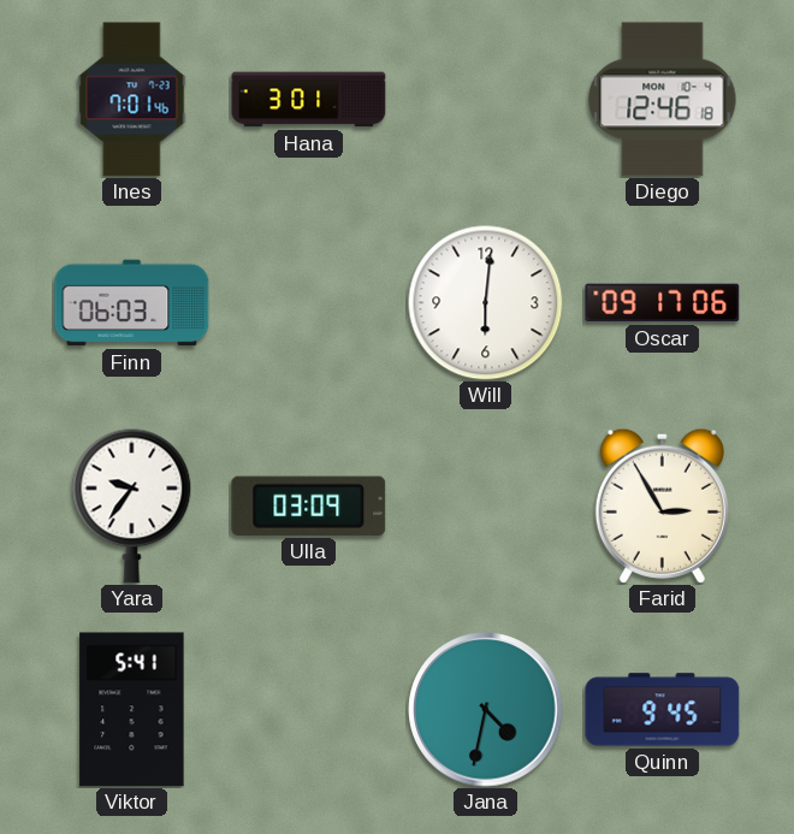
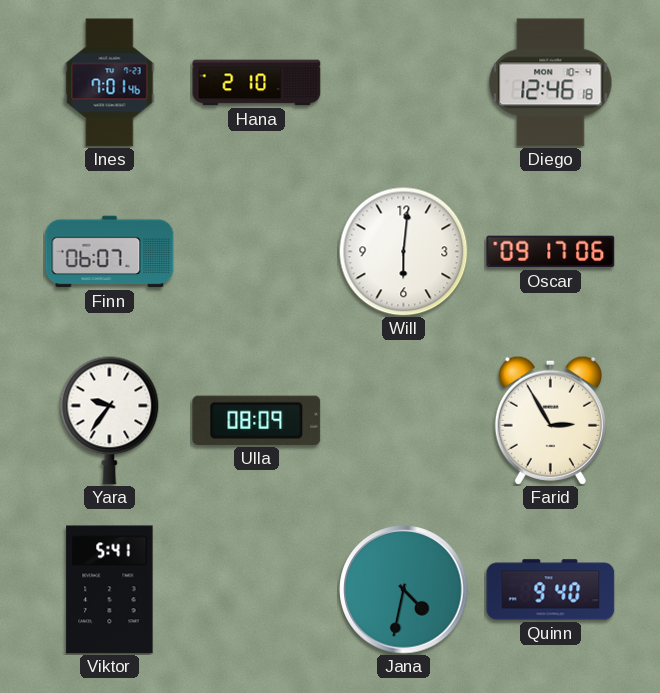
Hana: 3:01 -> 2:10
Finn: 06:03 -> 06:07
Ulla: 03:09 -> 08:09
Quinn: 9:45 -> 9:40
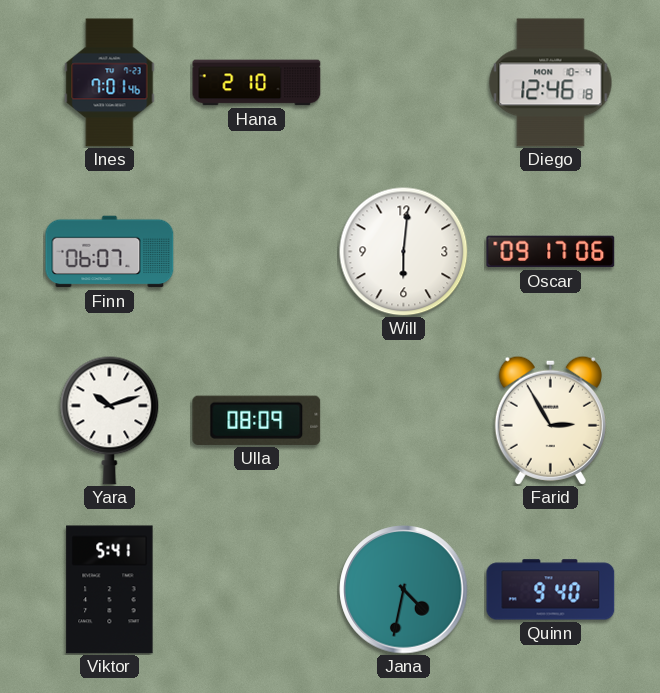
Yara: 9:36 -> 10:12
